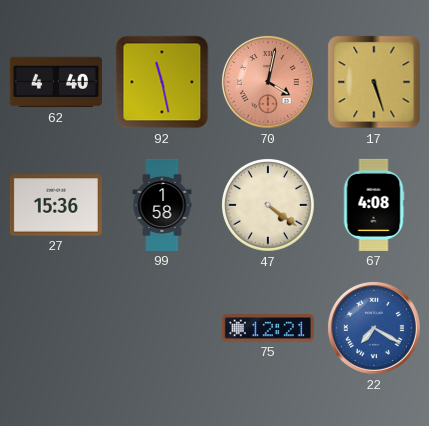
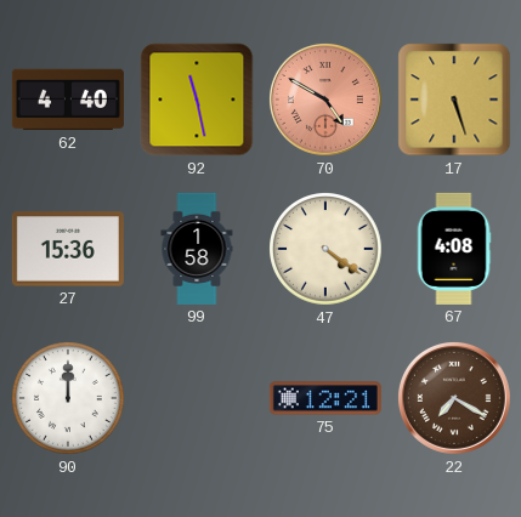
70: 4:02 -> 4:50
90: none -> 12:00
22 dial: blue -> brown
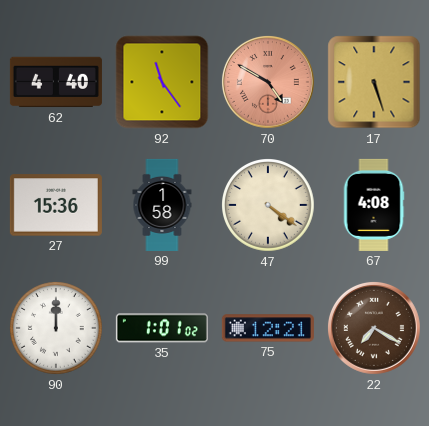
92: 11:28 -> 11:24
35: none -> 1:01
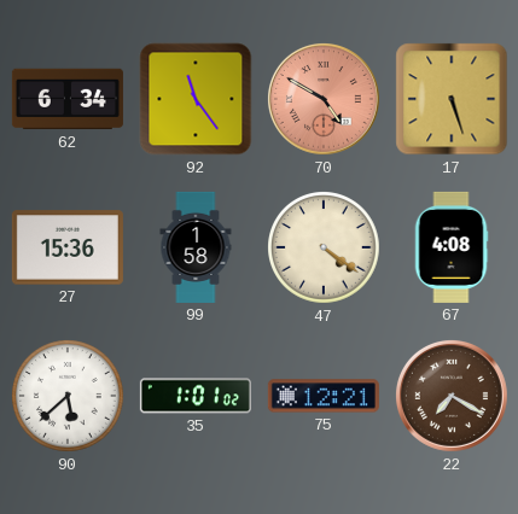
62: 4:40 -> 6:34
90: 12:00 -> 5:38
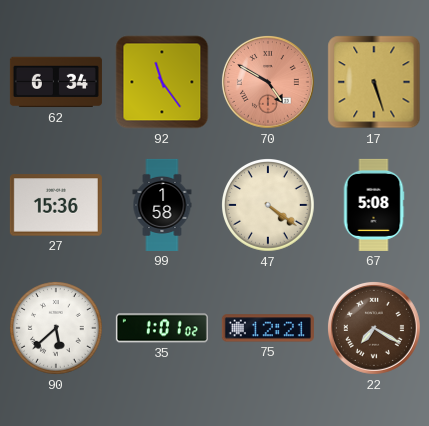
67: 4:08 -> 5:08
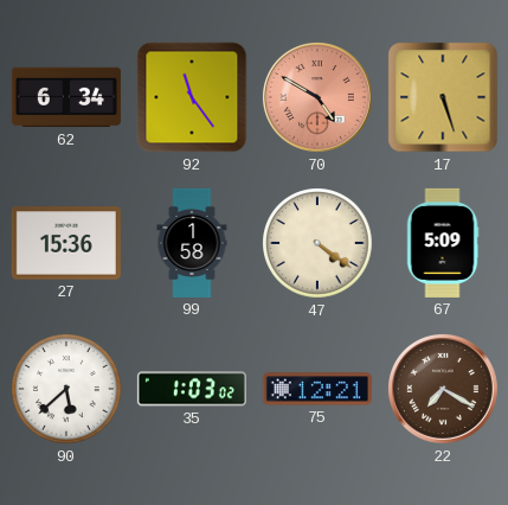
67: 5:08 -> 5:09
35: 1:01 -> 1:03
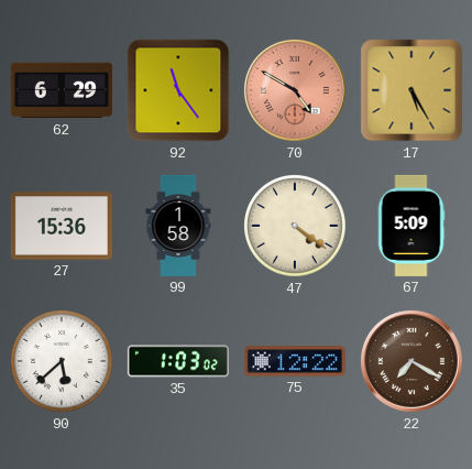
62: 6:34 -> 6:29
17: 5:27 -> 5:25
75: 12:21 -> 12:22
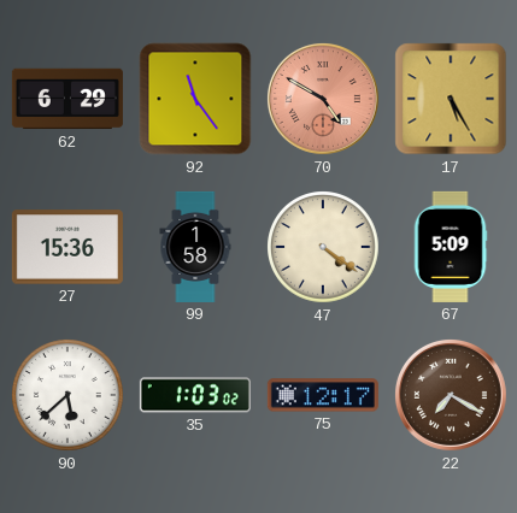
75: 12:22 -> 12:17
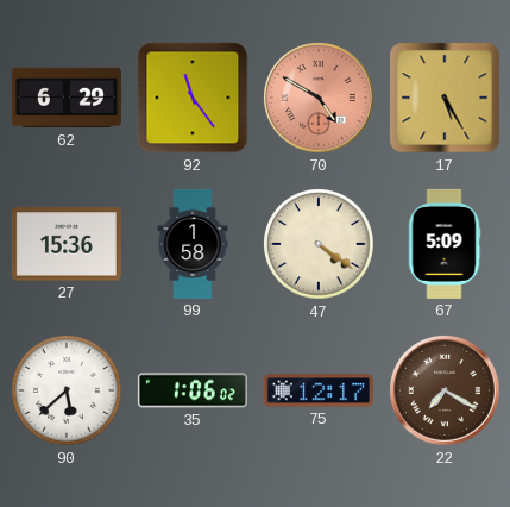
35: 1:03 -> 1:06
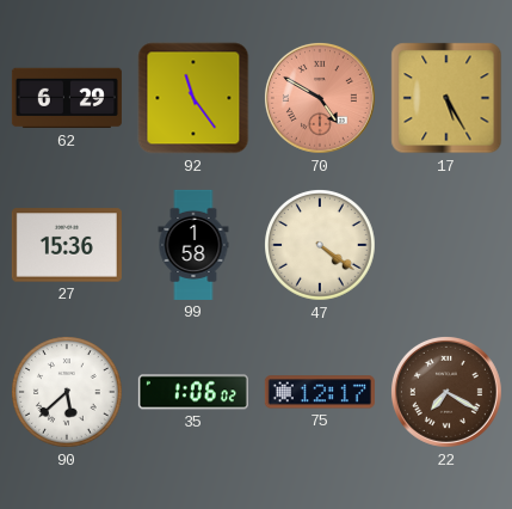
67: 5:09 -> none
